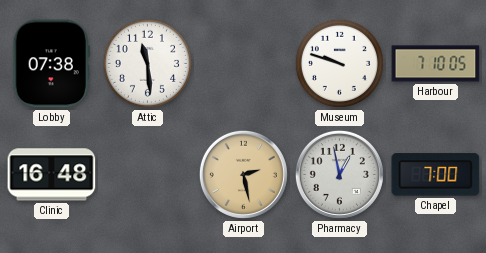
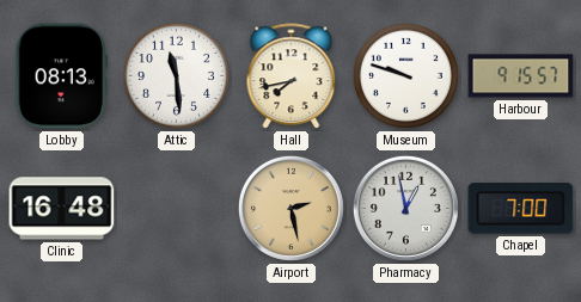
Lobby: 07:38 -> 08:13
Hall: none -> 7:43
Harbour: 7:10 -> 9:15
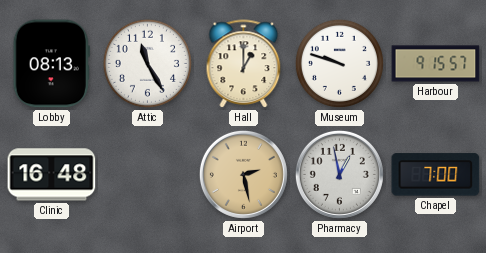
Attic: 11:29 -> 11:25
Hall: 7:43 -> 1:00
